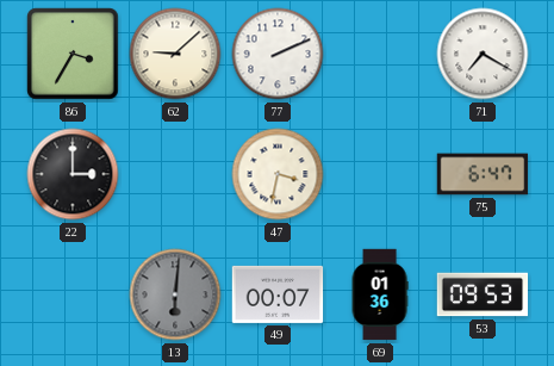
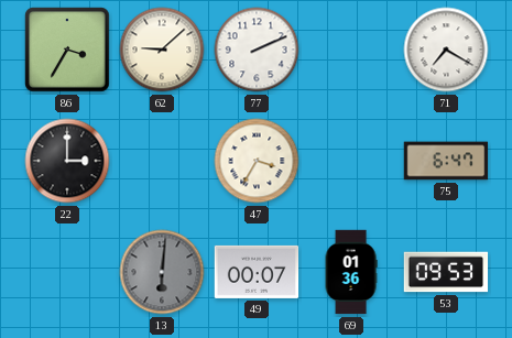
47: 3:32 -> 3:35
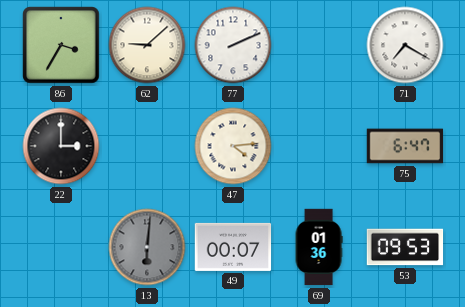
47: 3:35 -> 4:14
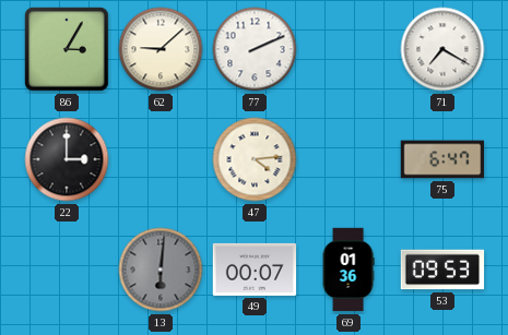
86: 3:35 -> 3:05
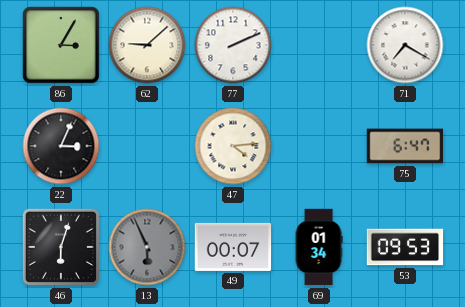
22: 3:00 -> 3:04
46: none -> 6:03
13: 6:01 -> 5:56
69: 01:36 -> 01:34
